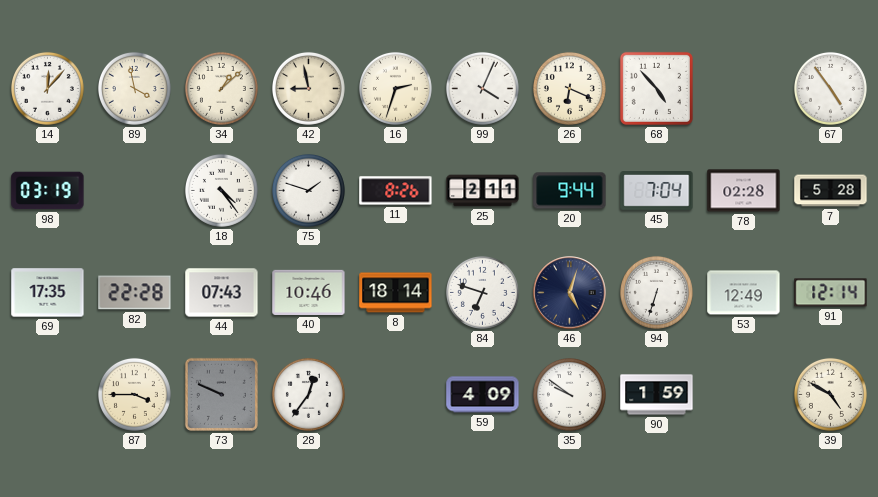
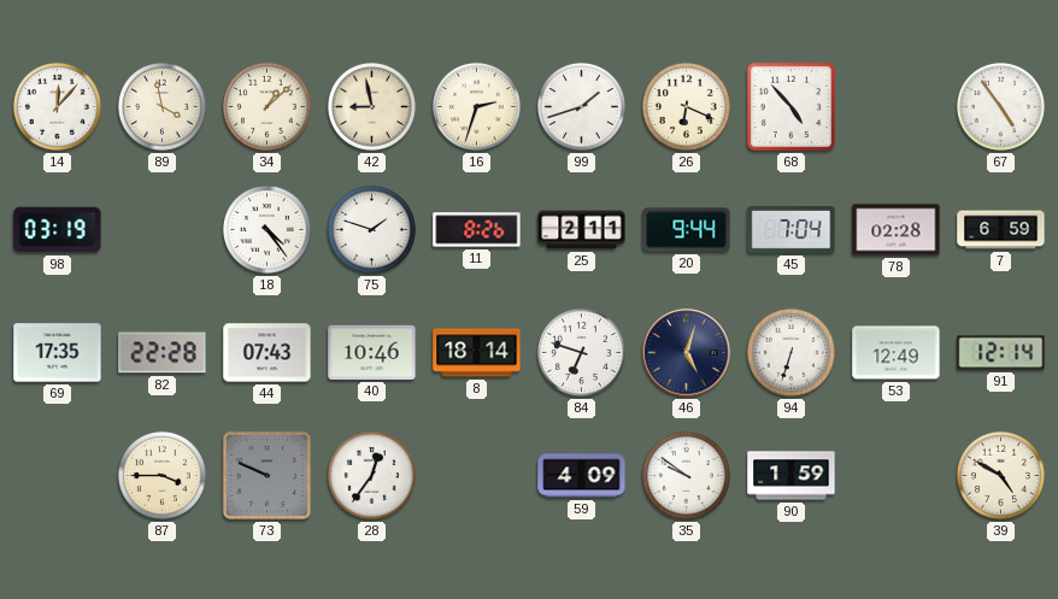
99: 4:04 -> 1:42
7: 5:28 -> 6:59
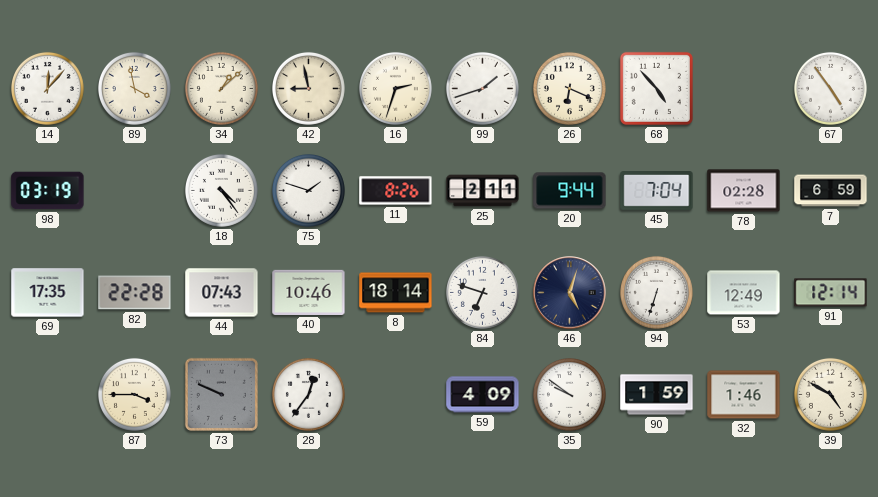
32: none -> 1:46
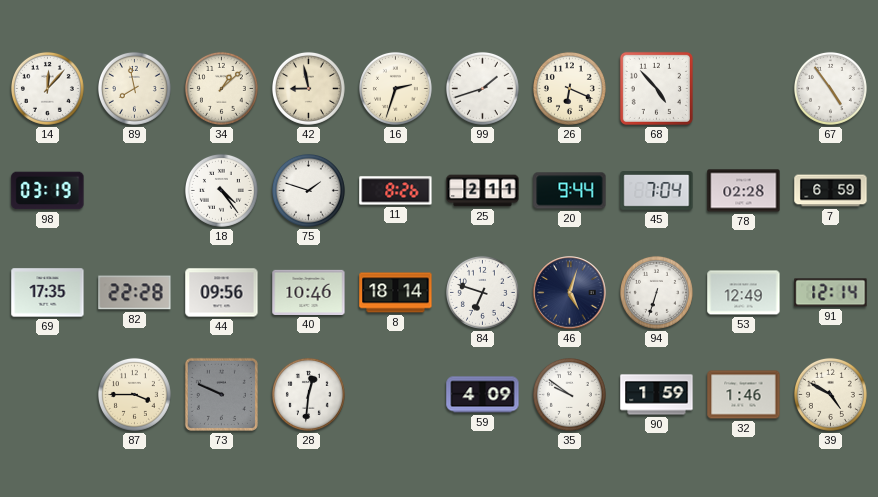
89: 3:58 -> 7:58
44: 07:43 -> 09:56
28: 12:36 -> 12:31
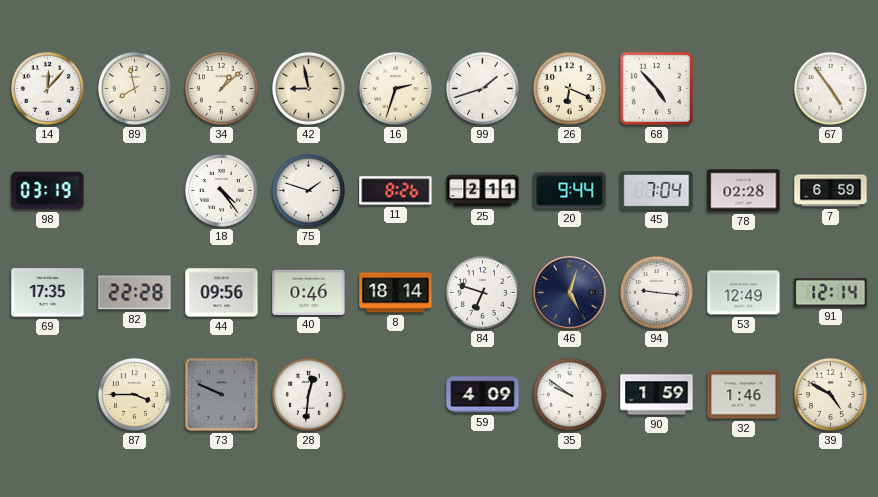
40: 10:46 -> 0:46
94: 6:33 -> 9:16
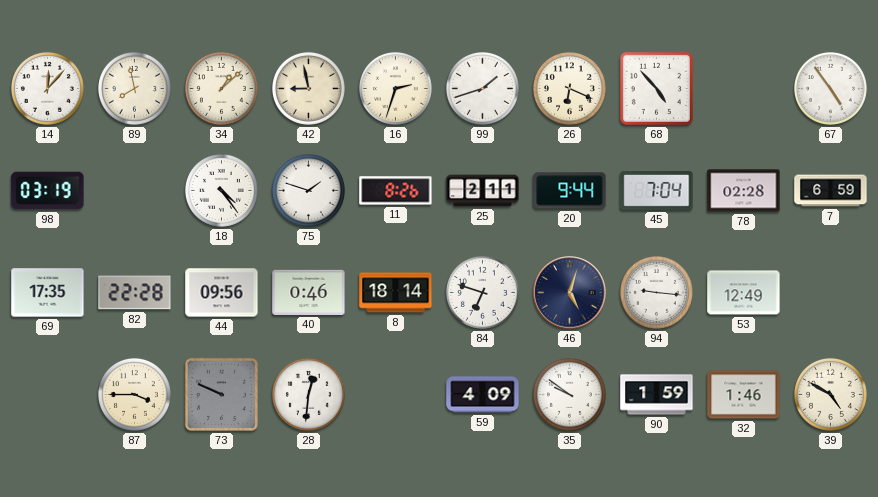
91: 12:14 -> none
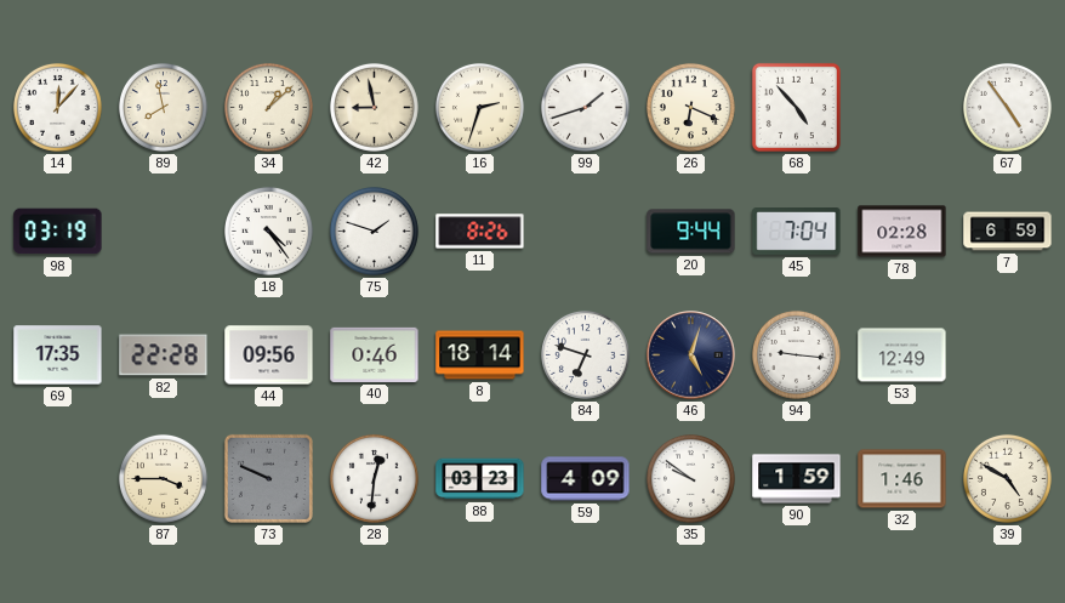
25: 2:11 -> none
88: none -> 03:23
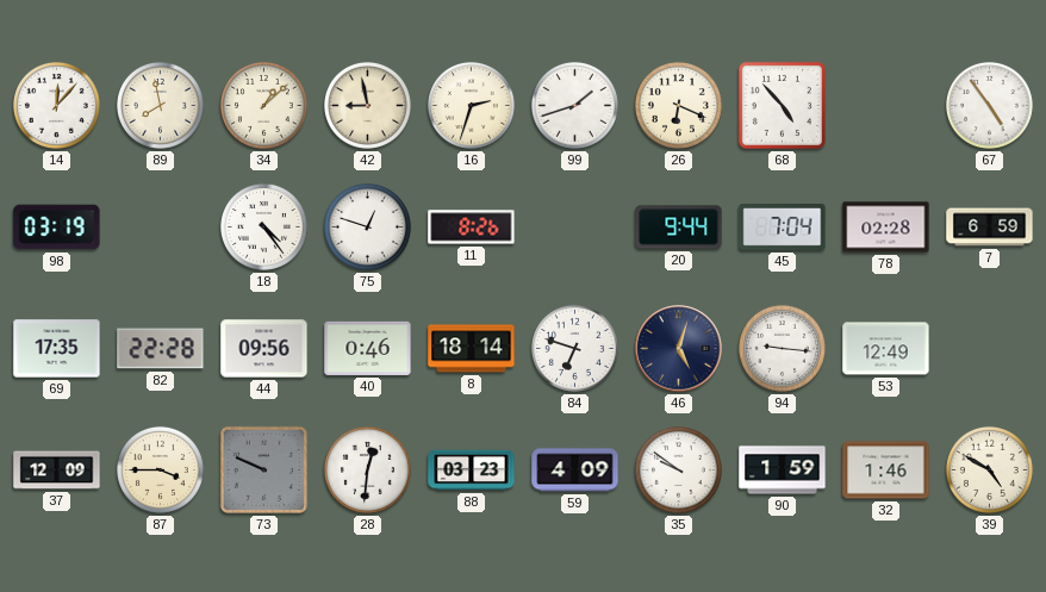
75: 1:48 -> 12:48
37: none -> 12:09
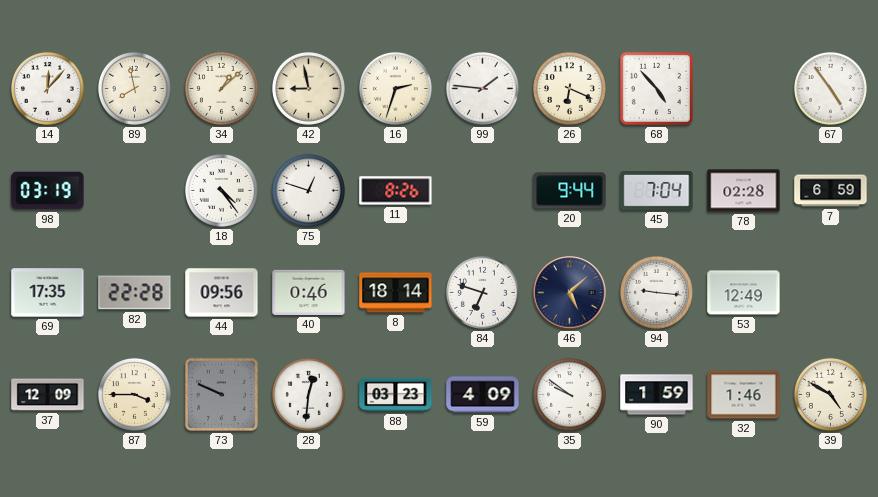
99: 1:42 -> 1:46
46: 5:03 -> 5:08
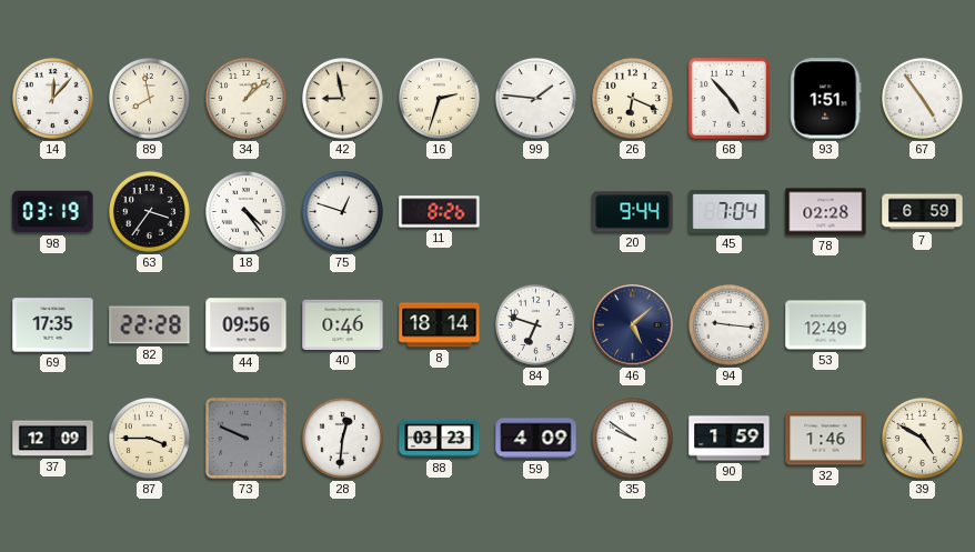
93: none -> 1:51
63: none -> 3:36
